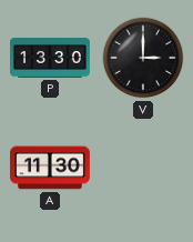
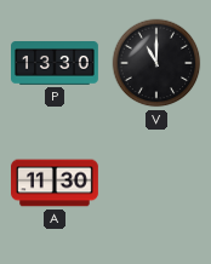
V: 3:00 -> 11:00
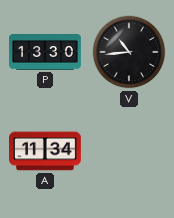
V: 11:00 -> 10:44
A: 11:30 -> 11:34
